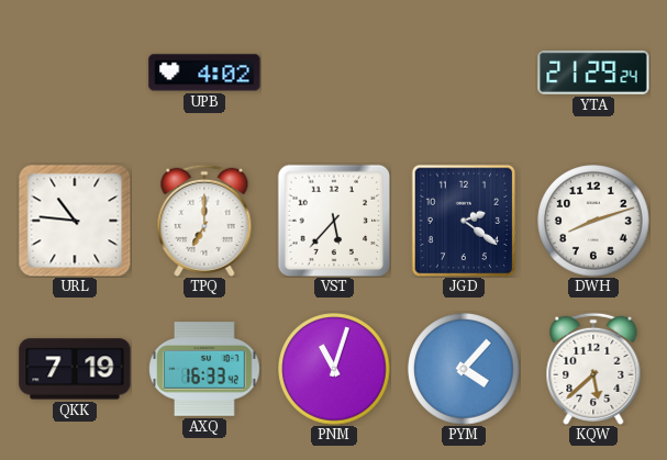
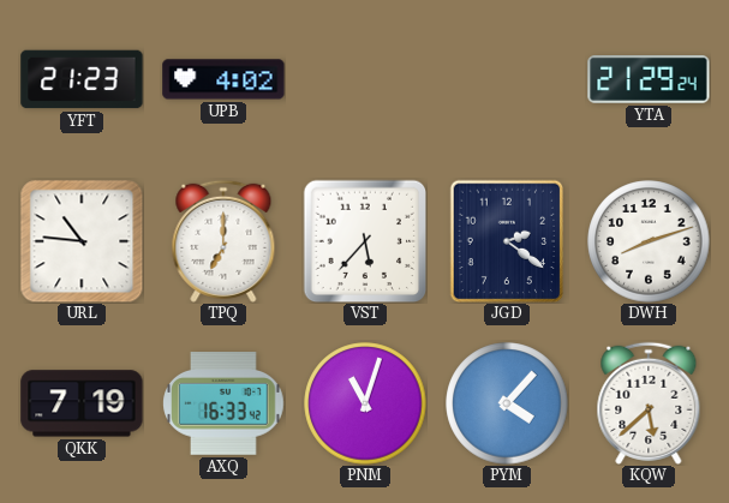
YFT: none -> 21:23
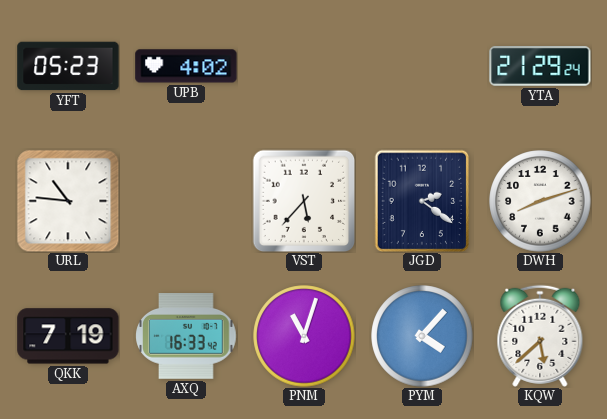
YFT: 21:23 -> 05:23
TPQ: 7:00 -> none
